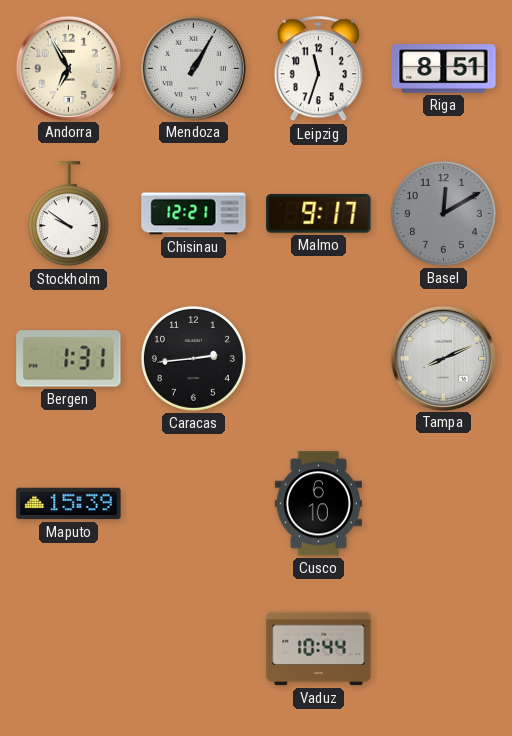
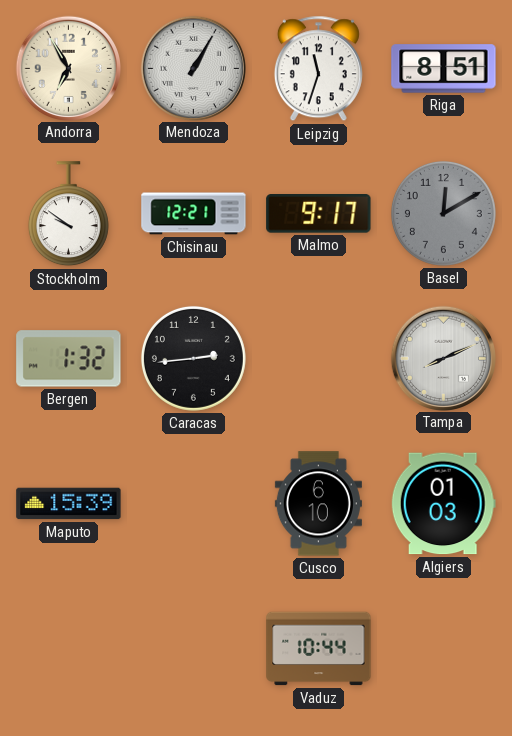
Bergen: 1:31 -> 1:32
Algiers: none -> 01:03
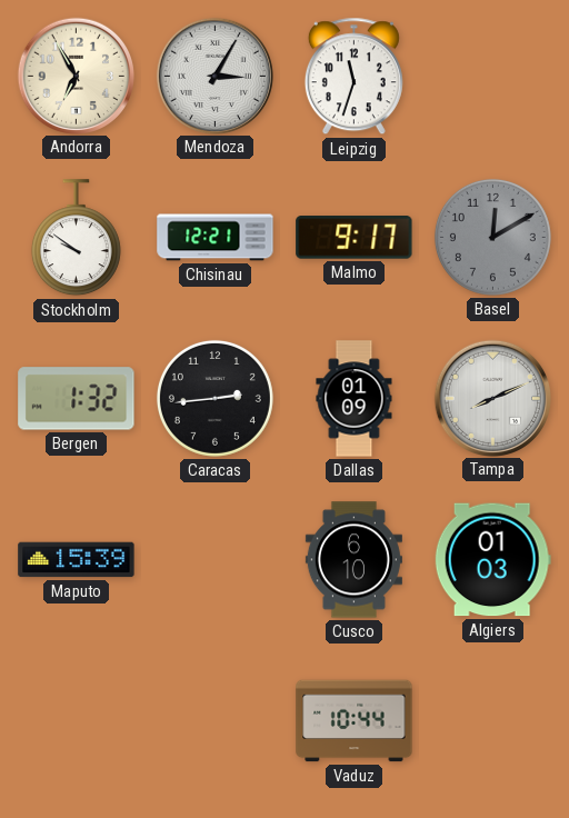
Mendoza: 1:05 -> 3:05
Riga: 8:51 -> none
Dallas: none -> 01:09
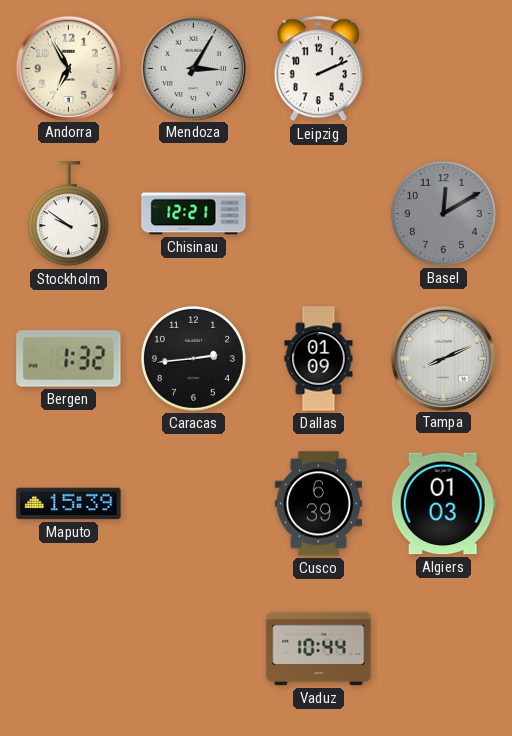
Leipzig: 11:33 -> 2:11
Malmo: 9:17 -> none
Cusco: 6:10 -> 6:39
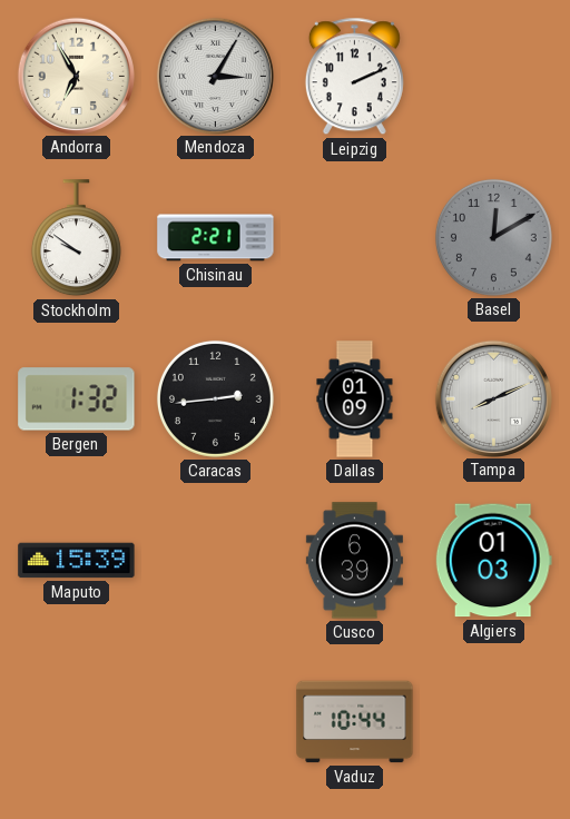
Chisinau: 12:21 -> 2:21
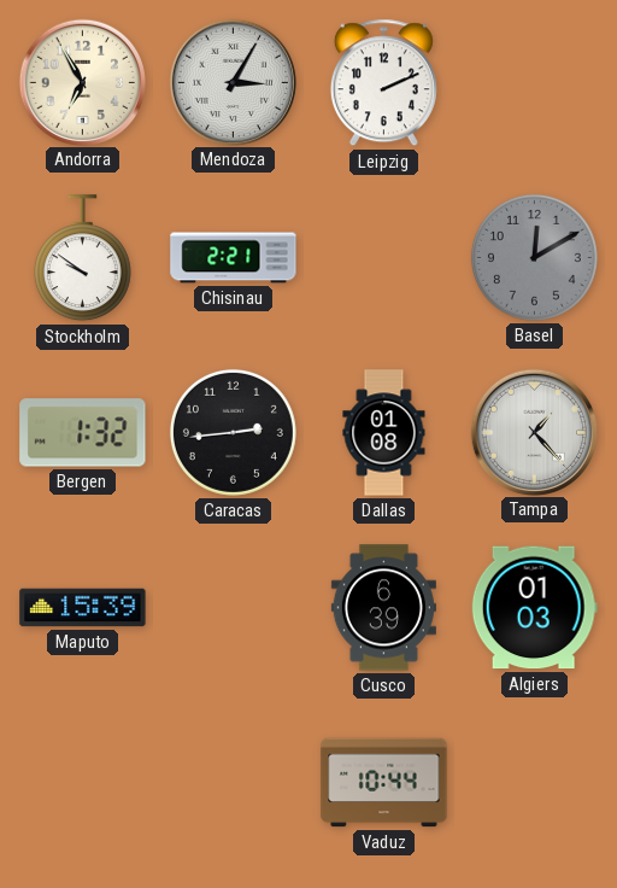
Dallas: 01:09 -> 01:08
Tampa: 8:11 -> 1:23
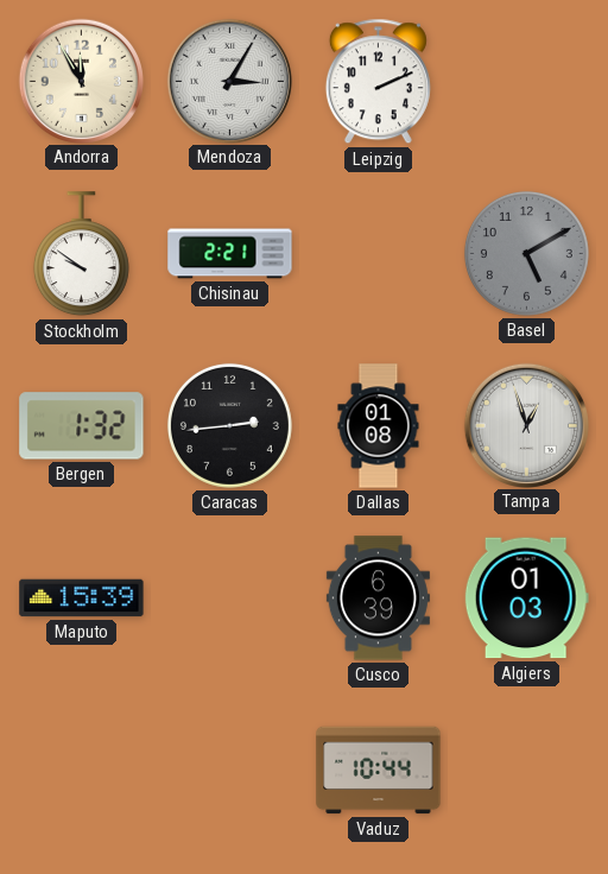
Andorra: 6:55 -> 11:55
Basel: 12:10 -> 5:10
Tampa: 1:23 -> 12:57
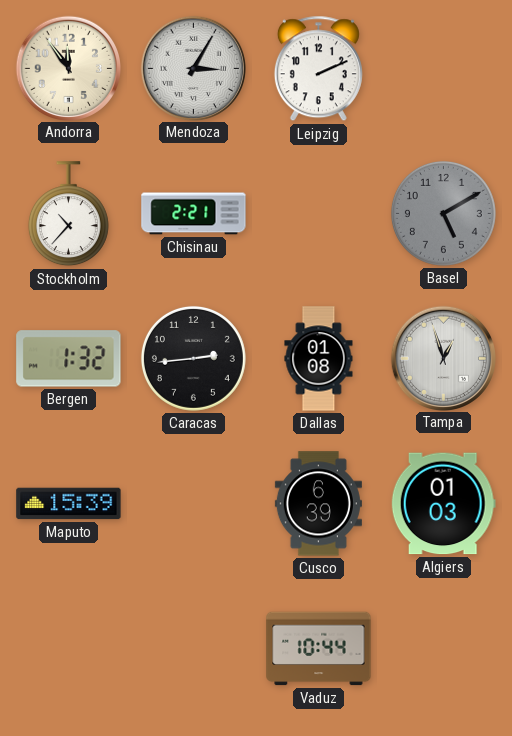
Andorra: 11:55 -> 11:54
Stockholm: 9:51 -> 10:37
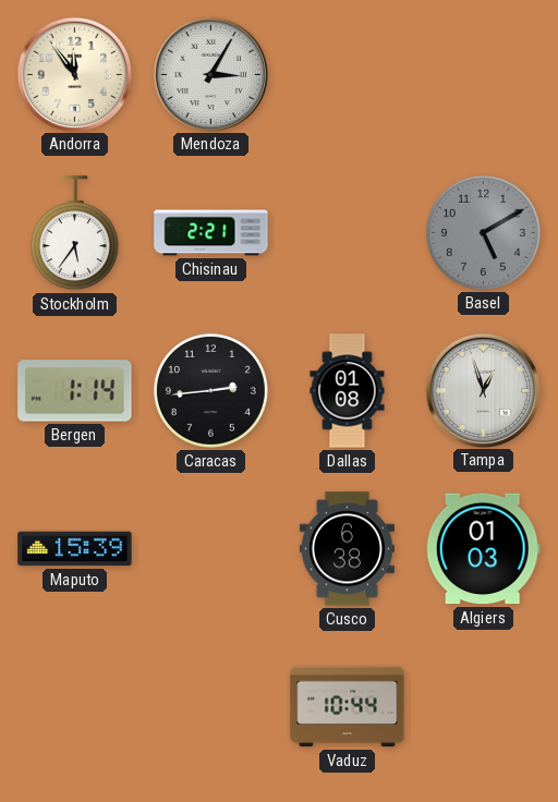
Leipzig: 2:11 -> none
Stockholm: 10:37 -> 5:36
Bergen: 1:32 -> 1:14
Cusco: 6:39 -> 6:38
